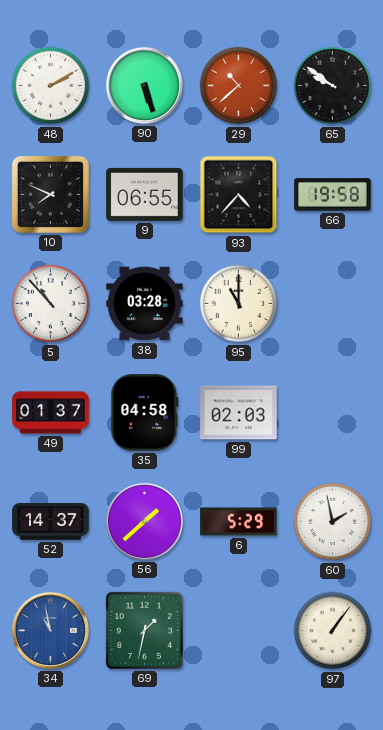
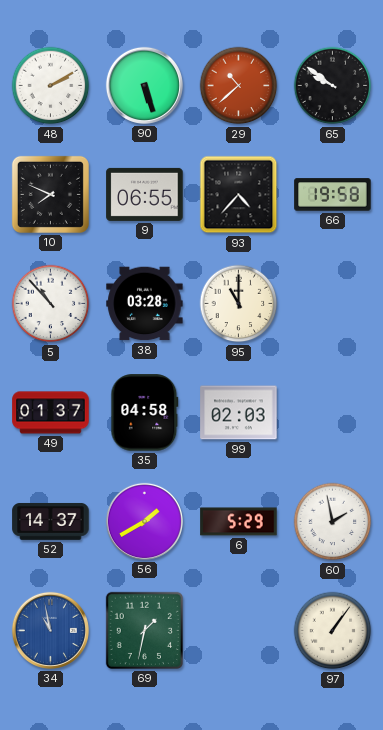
56: 1:38 -> 1:40
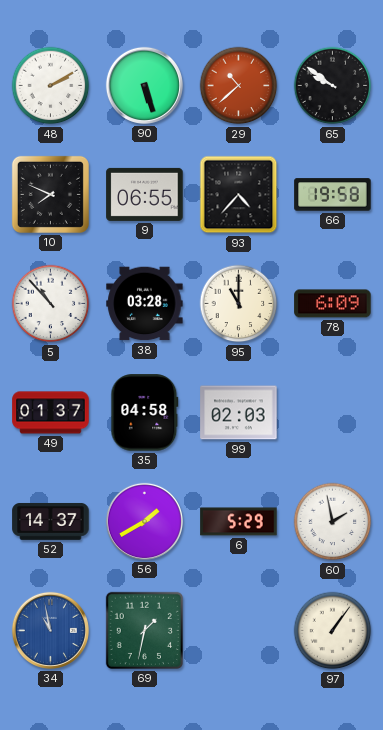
78: none -> 6:09
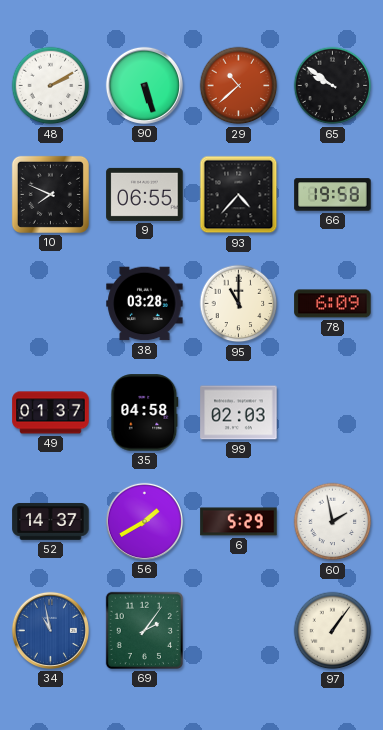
5: 10:53 -> none
69: 1:32 -> 2:06
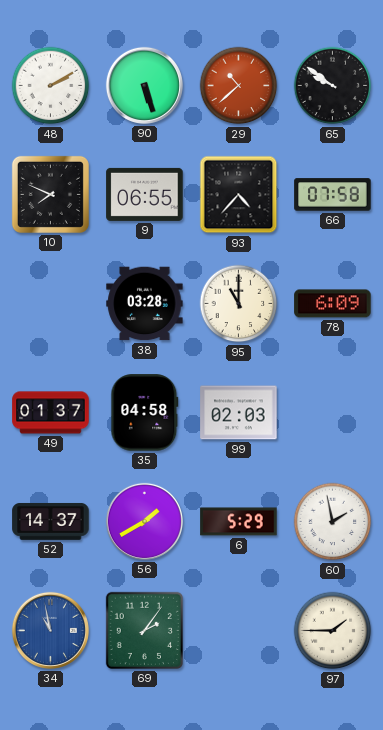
66: 19:58 -> 07:58
97: 1:06 -> 1:45
